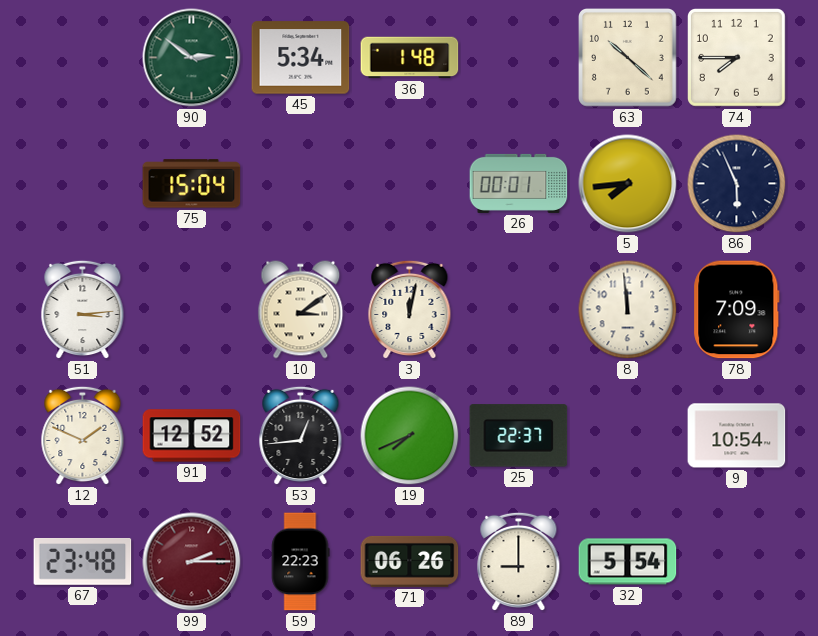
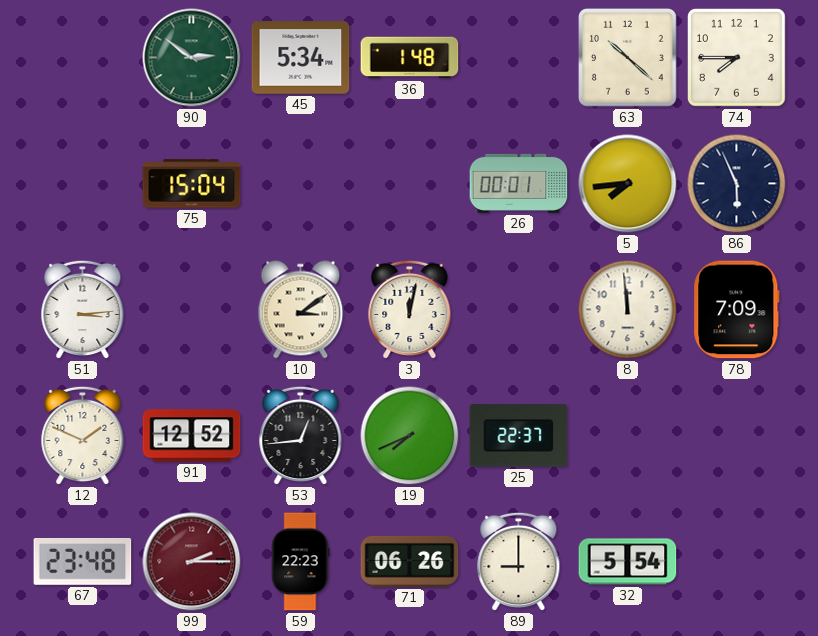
9: 10:54 -> none
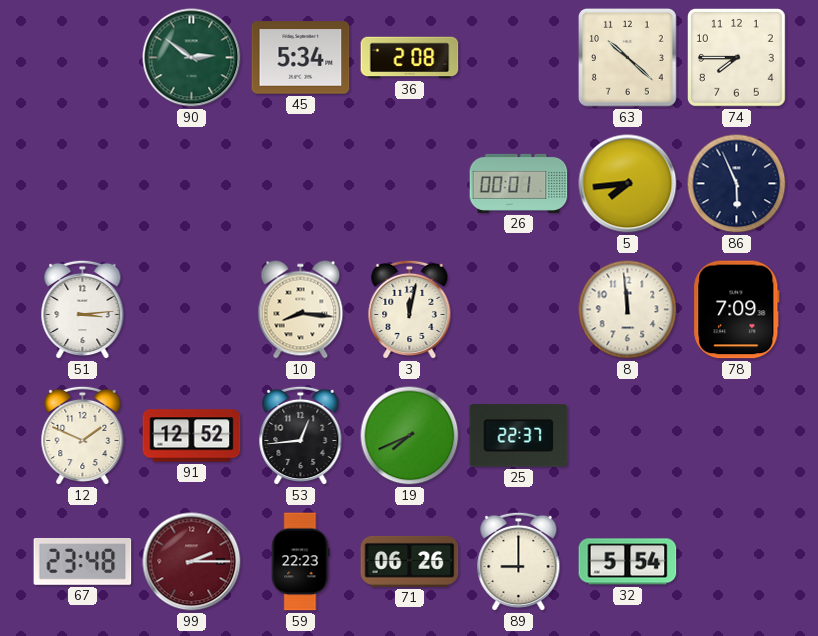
36: 1:48 -> 2:08
75: 15:04 -> none
10: 3:09 -> 8:16
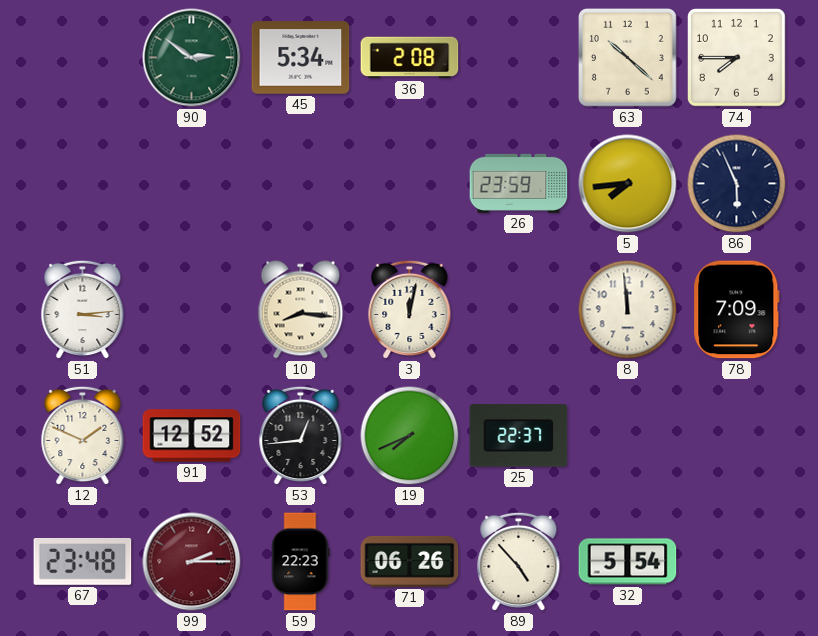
26: 00:01 -> 23:59
89: 9:00 -> 4:53
